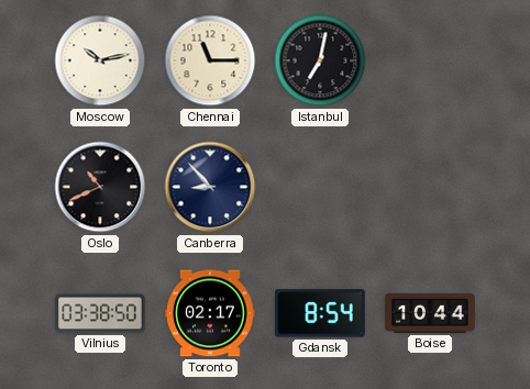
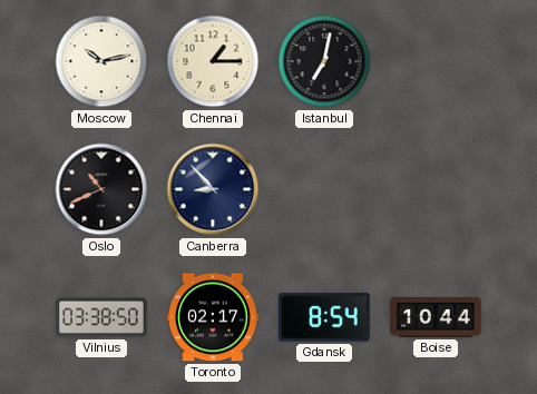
Chennai: 11:15 -> 1:15
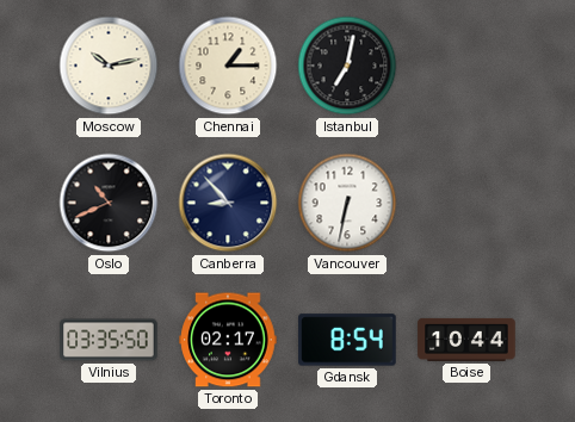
Vancouver: none -> 6:32
Vilnius: 03:38 -> 03:35
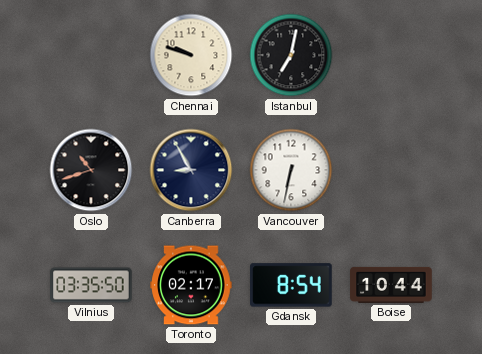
Moscow: 10:13 -> none
Chennai: 1:15 -> 9:48
Oslo: 10:41 -> 10:42
Canberra: 8:53 -> 8:55
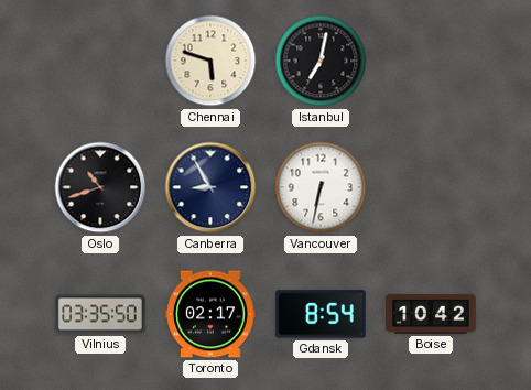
Chennai: 9:48 -> 5:48
Boise: 10:44 -> 10:42
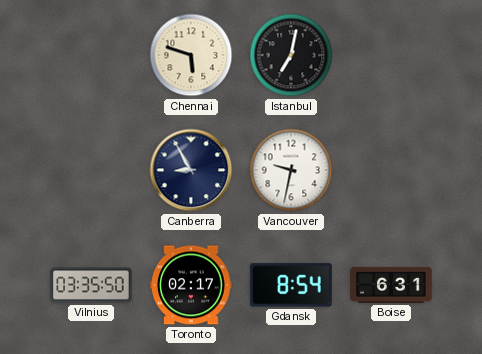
Oslo: 10:42 -> none
Vancouver: 6:32 -> 9:32
Boise: 10:42 -> 6:31
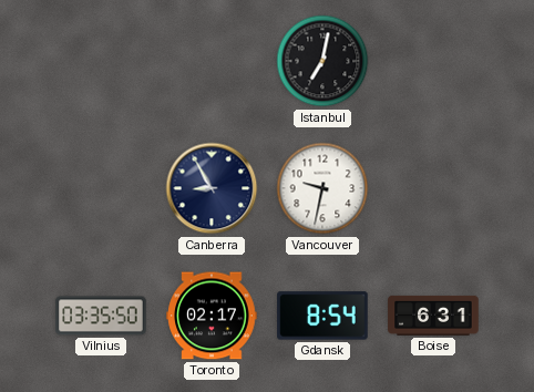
Chennai: 5:48 -> none
